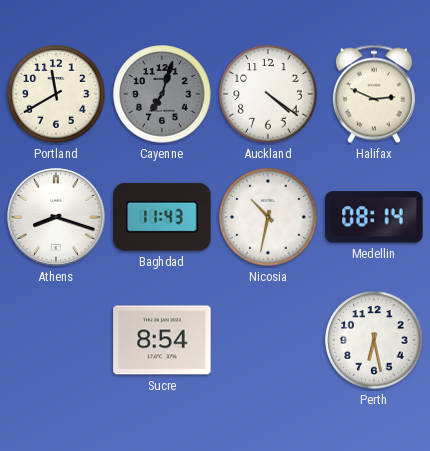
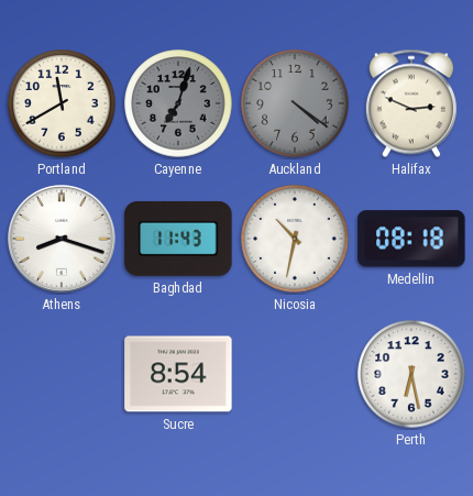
Auckland dial: white -> grey
Medellin: 08:14 -> 08:18
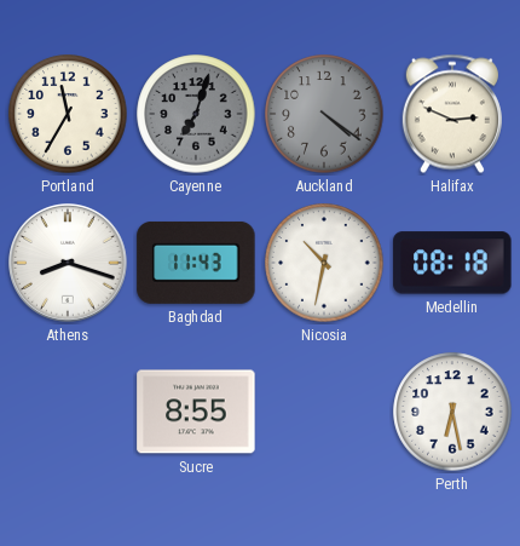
Portland: 11:40 -> 11:35
Sucre: 8:54 -> 8:55
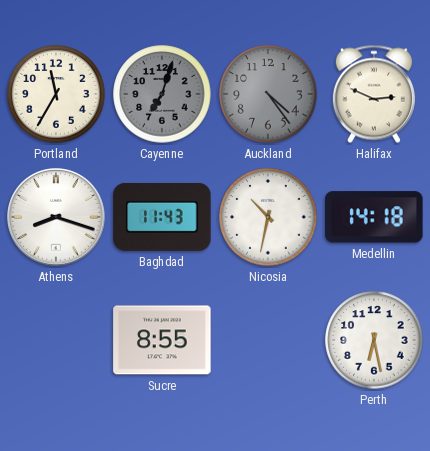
Auckland: 4:21 -> 4:24
Medellin: 08:18 -> 14:18
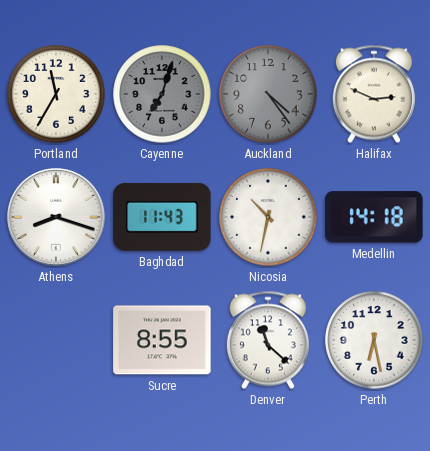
Denver: none -> 11:22
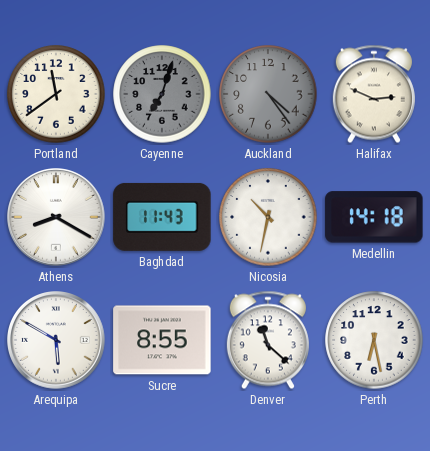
Portland: 11:35 -> 11:39
Athens: 8:18 -> 8:20
Arequipa: none -> 5:50
